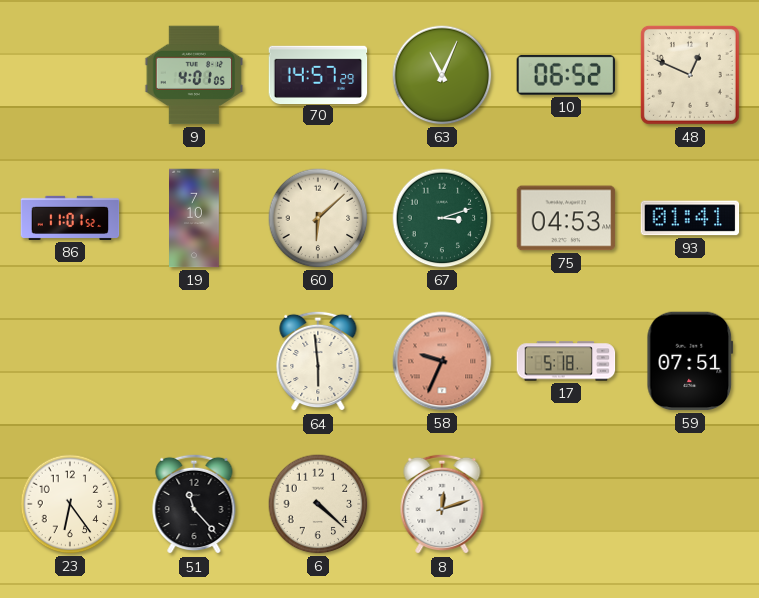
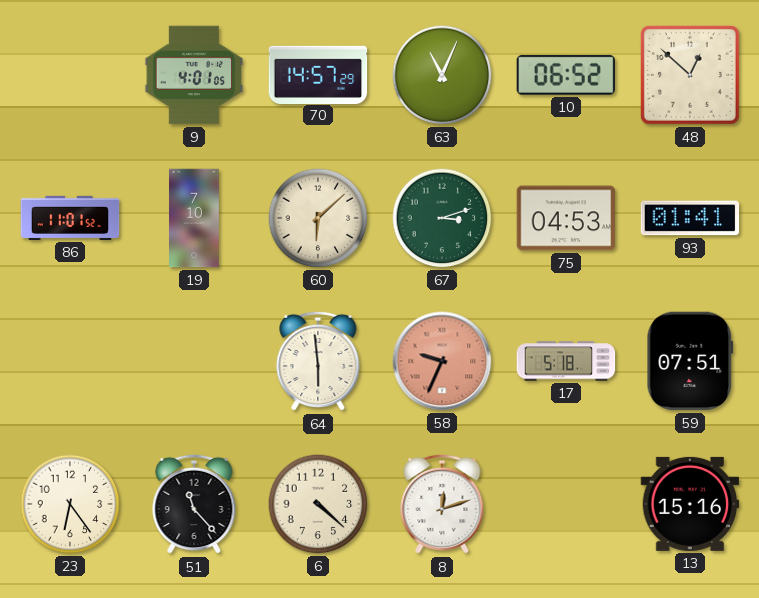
48: 12:49 -> 12:52
13: none -> 15:16
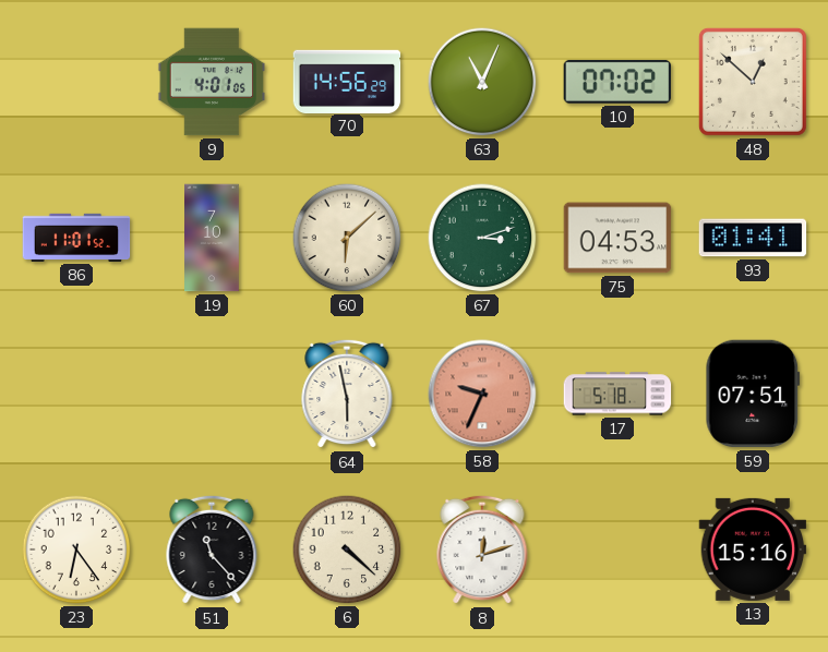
70: 14:57 -> 14:56
10: 06:52 -> 07:02
64: 5:59 -> 5:58
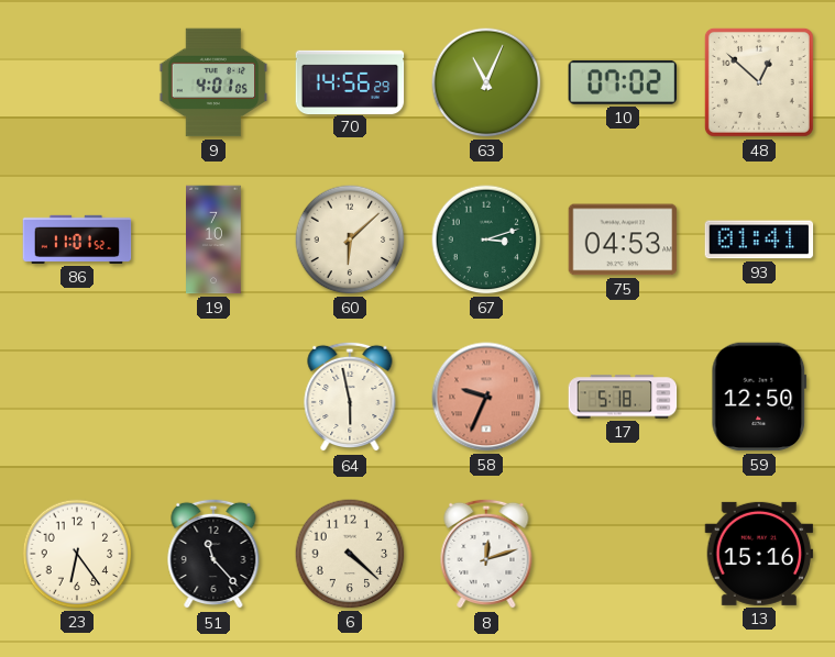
59: 07:51 -> 12:50
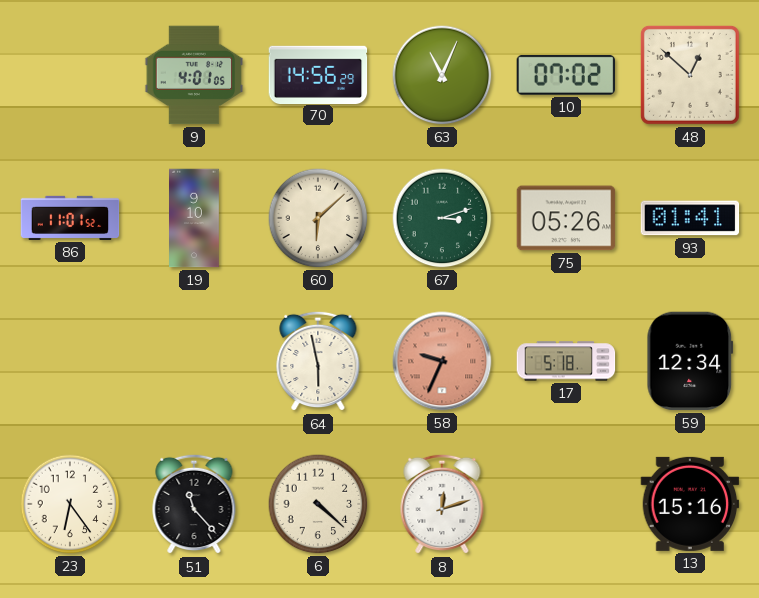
19: 7:10 -> 9:10
75: 04:53 -> 05:26
59: 12:50 -> 12:34
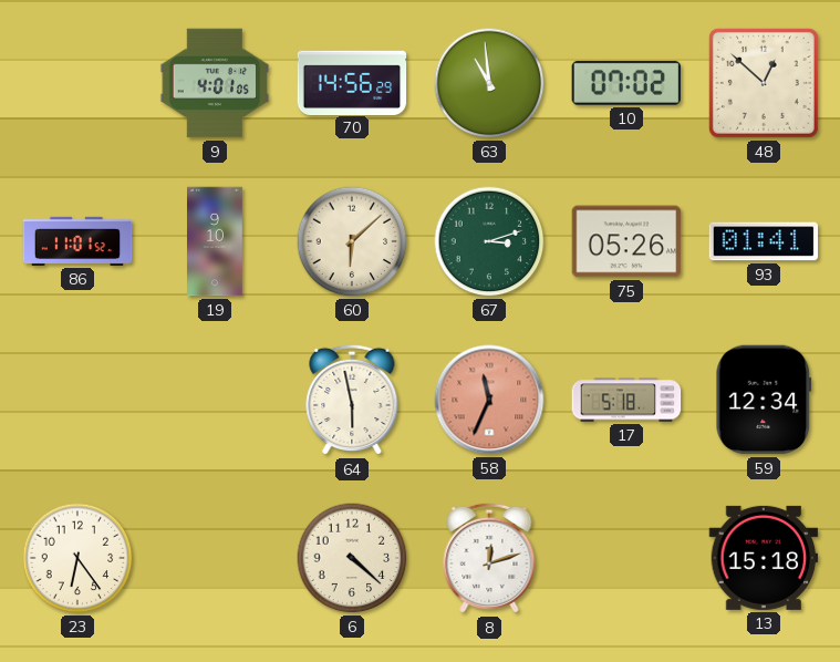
63: 11:04 -> 10:59
58: 9:34 -> 11:34
51: 11:23 -> none
13: 15:16 -> 15:18
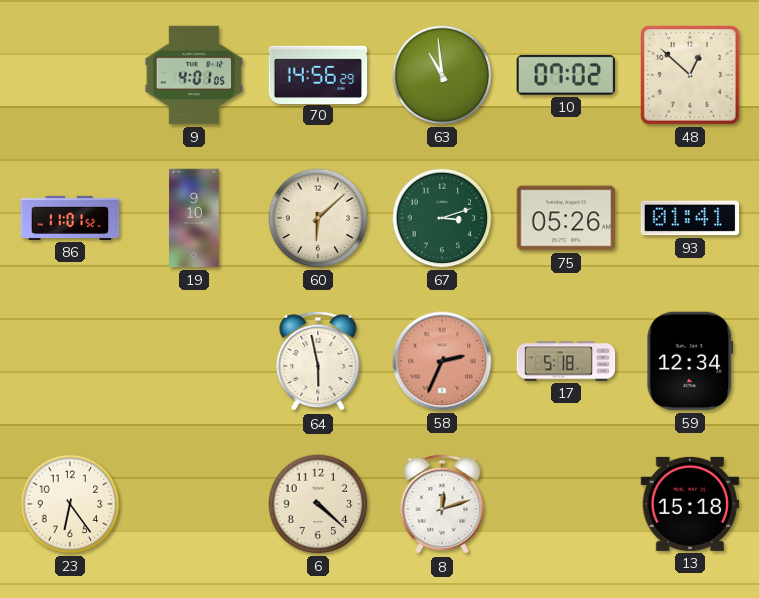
58: 11:34 -> 2:34
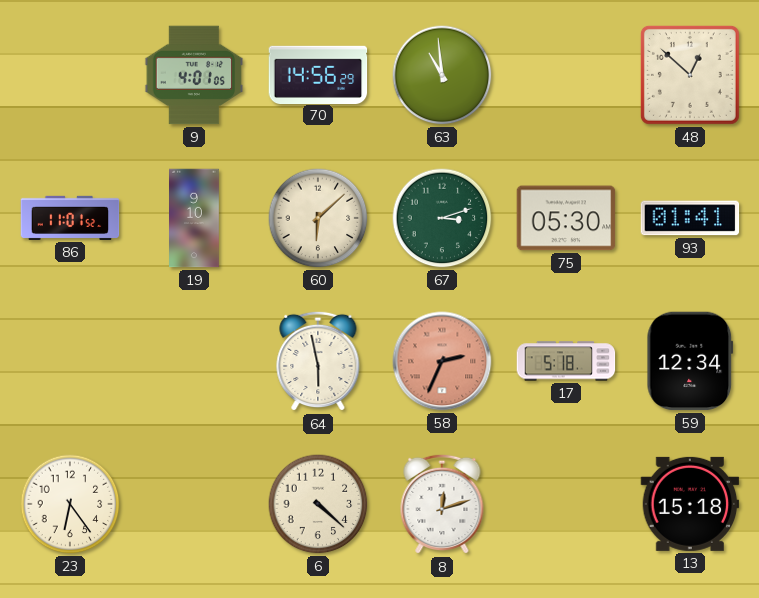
10: 07:02 -> none
75: 05:26 -> 05:30
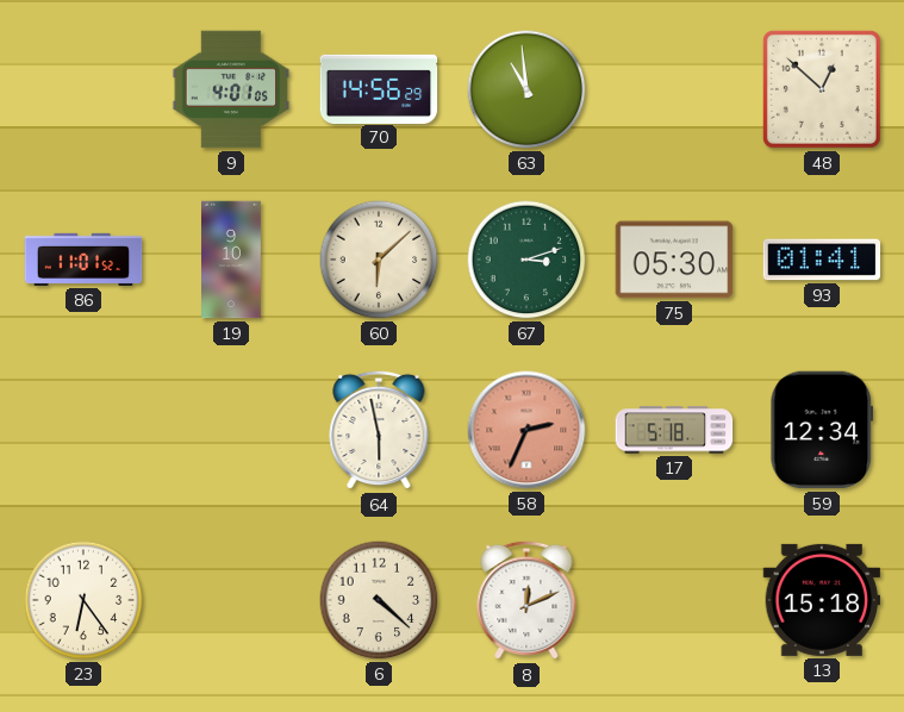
8: 12:12 -> 12:11
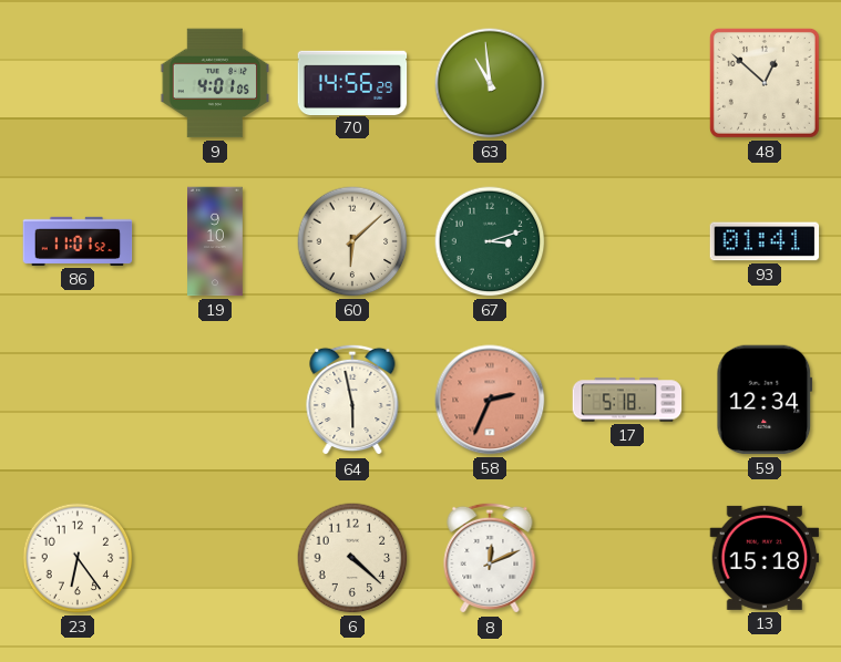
75: 05:30 -> none
